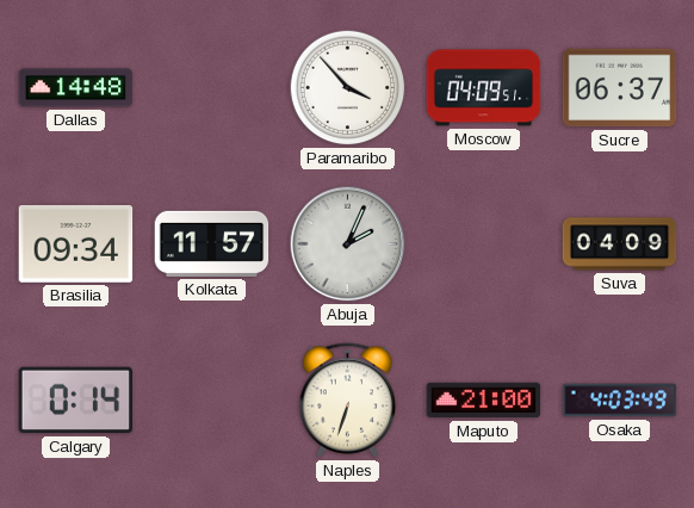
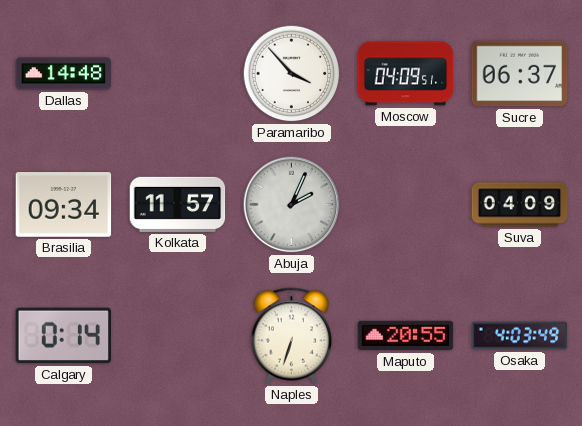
Maputo: 21:00 -> 20:55
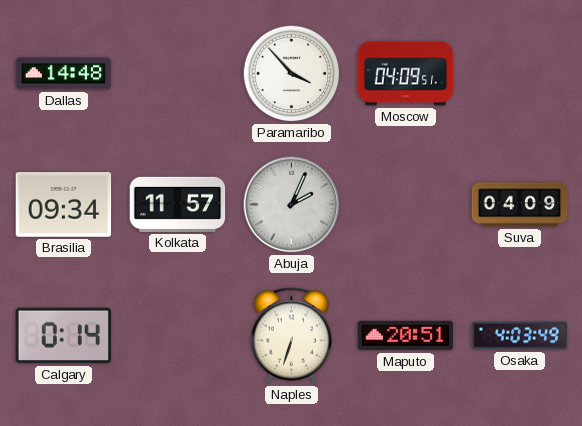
Sucre: 06:37 -> none
Maputo: 20:55 -> 20:51
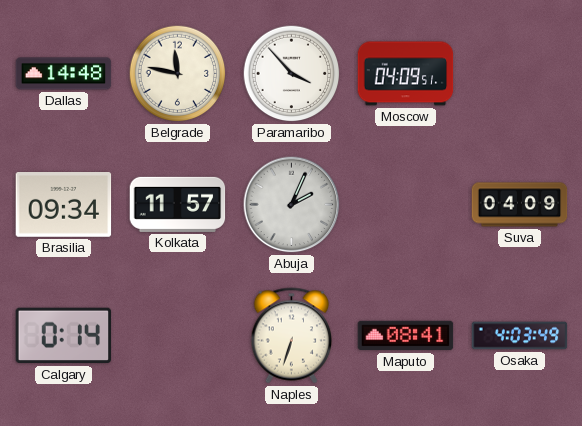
Belgrade: none -> 11:47
Maputo: 20:51 -> 08:41
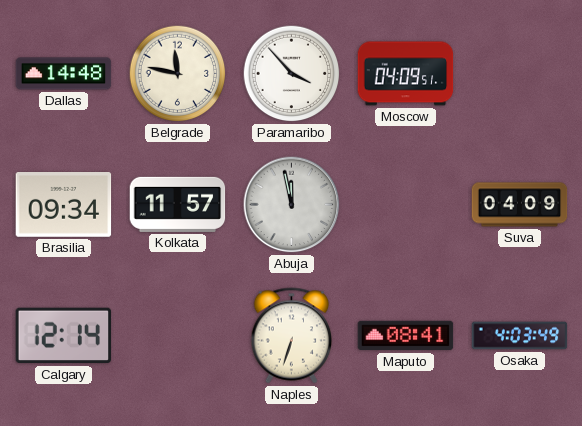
Abuja: 2:04 -> 11:58
Calgary: 0:14 -> 12:14
